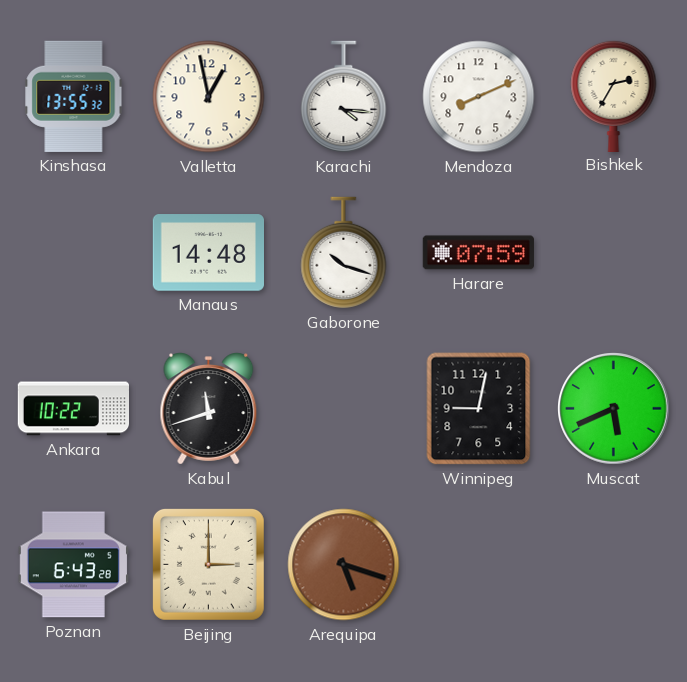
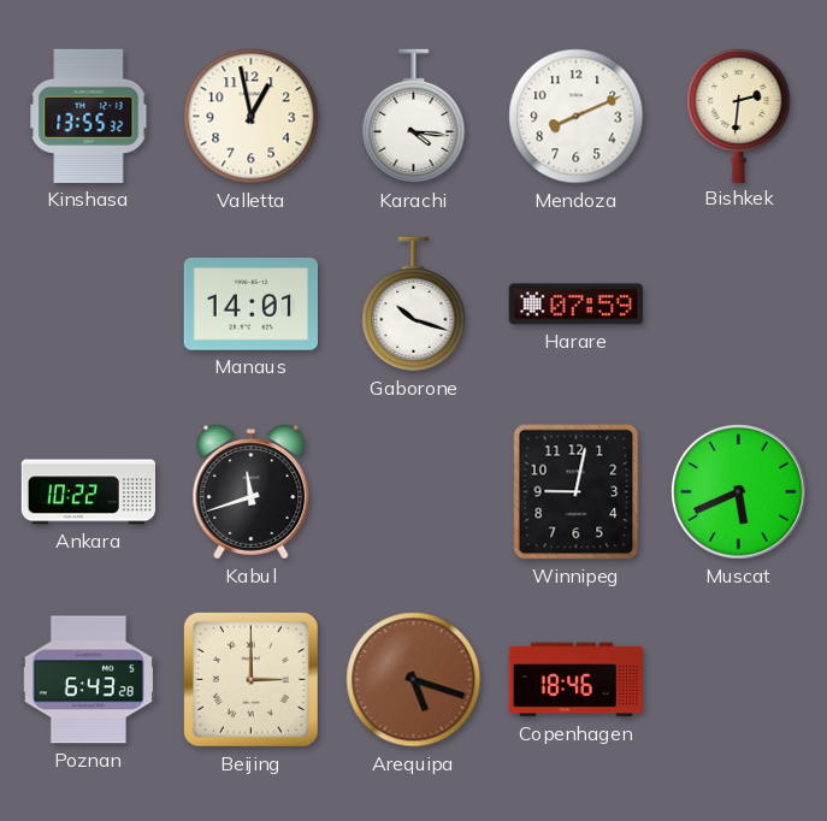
Bishkek: 2:35 -> 2:31
Manaus: 14:48 -> 14:01
Copenhagen: none -> 18:46
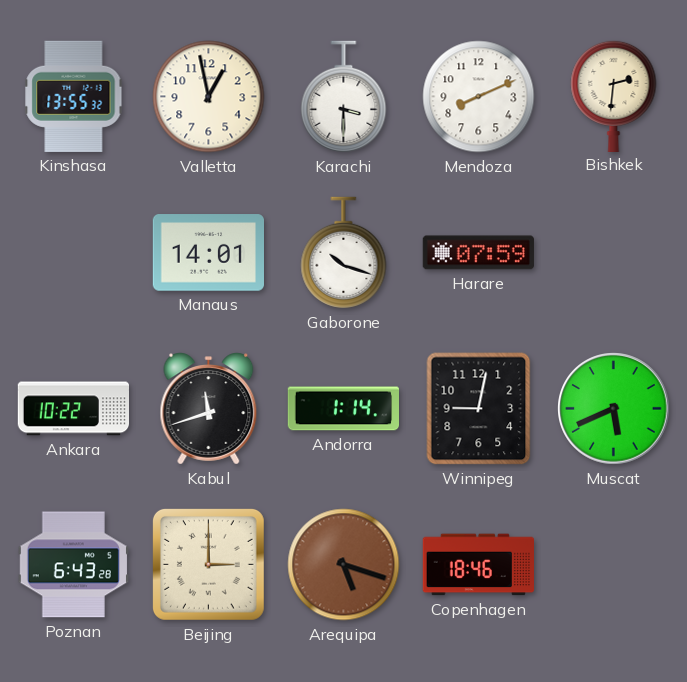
Karachi: 4:16 -> 3:30
Andorra: none -> 1:14
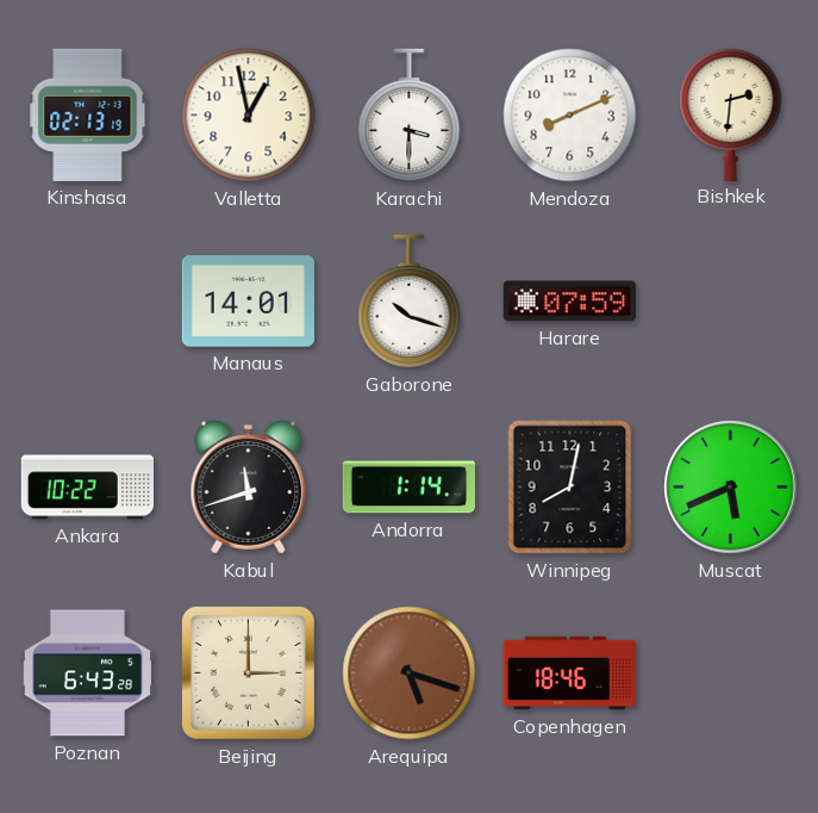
Kinshasa: 13:55 -> 02:13
Winnipeg: 9:02 -> 8:02
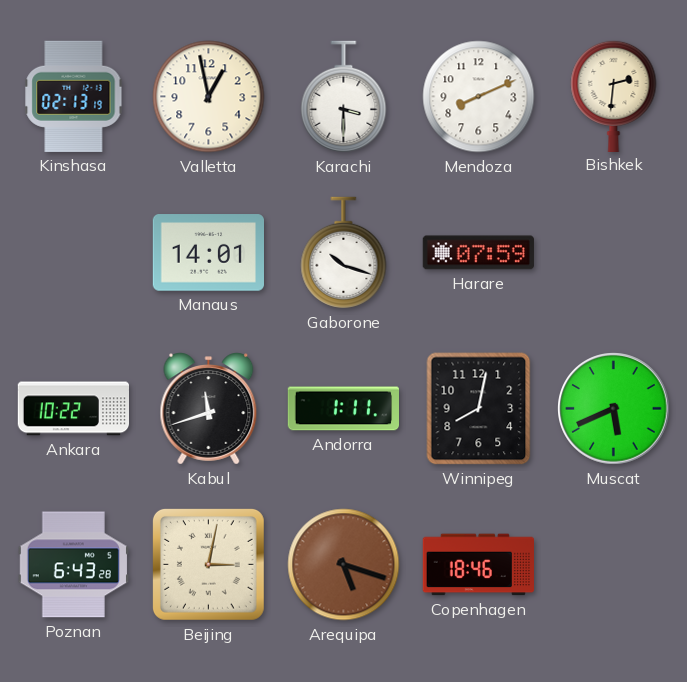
Andorra: 1:14 -> 1:11
Beijing: 3:00 -> 3:02
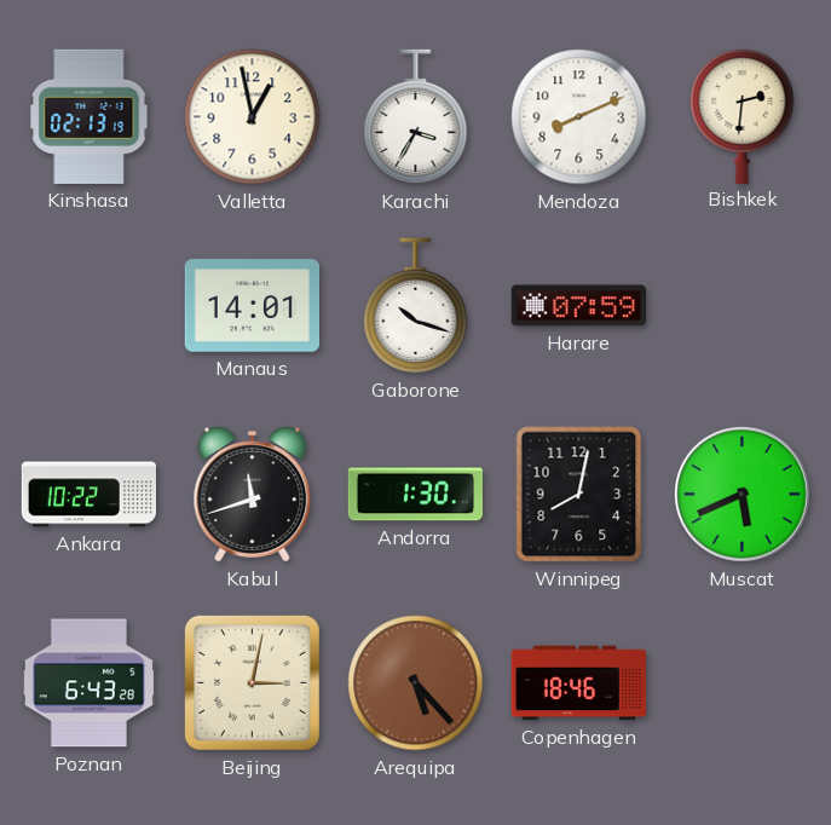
Karachi: 3:30 -> 3:35
Andorra: 1:11 -> 1:30
Arequipa: 5:18 -> 5:23
